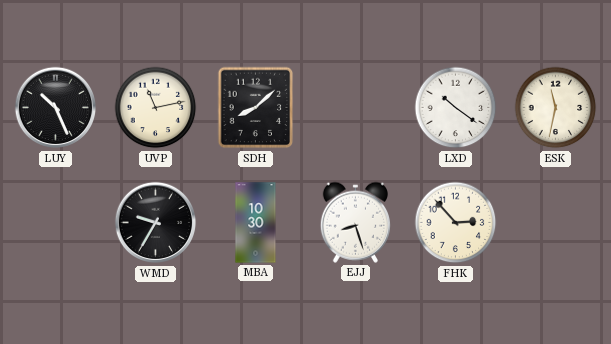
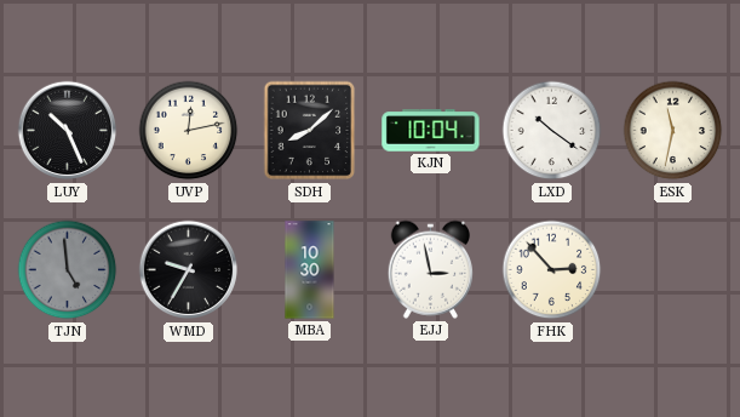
UVP: 11:13 -> 12:13
KJN: none -> 10:04
TJN: none -> 4:59
EJJ: 8:27 -> 2:58
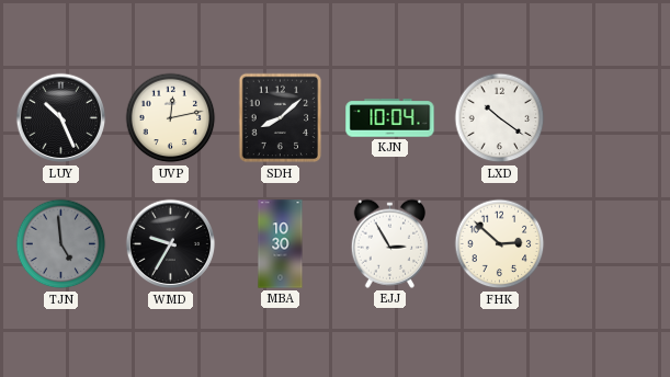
ESK: 11:32 -> none
EJJ: 2:58 -> 2:55
FHK: 2:53 -> 2:52
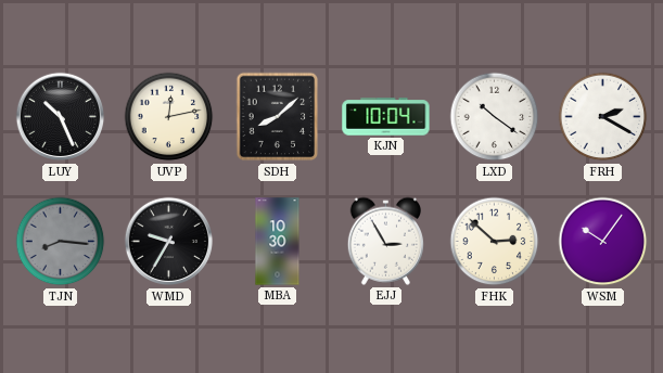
FRH: none -> 2:20
TJN: 4:59 -> 8:16
WSM: none -> 10:06
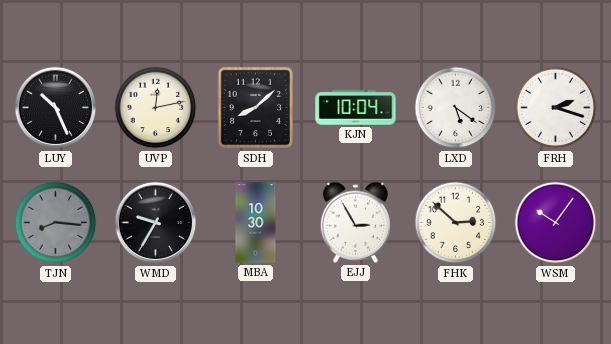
LXD: 10:21 -> 5:21
FRH: 2:20 -> 2:18
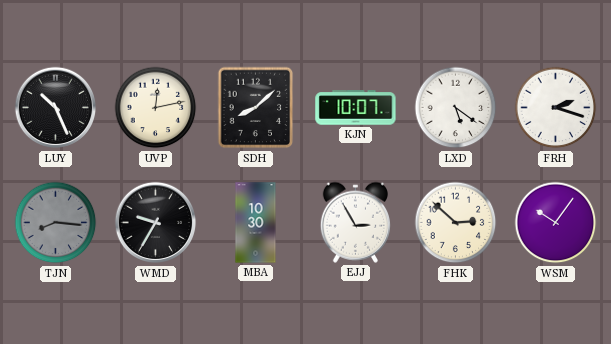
KJN: 10:04 -> 10:07
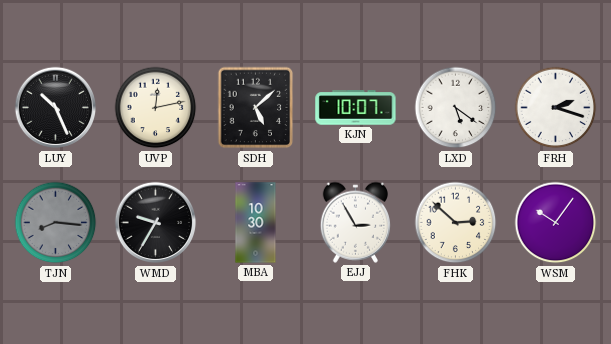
SDH: 8:08 -> 5:08
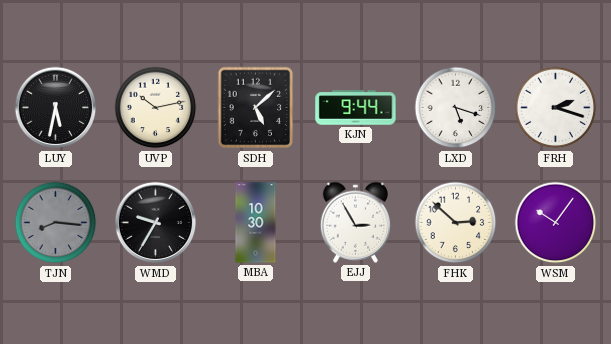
LUY: 10:26 -> 5:32
UVP: 12:13 -> 10:13
KJN: 10:07 -> 9:44
LXD: 5:21 -> 5:18
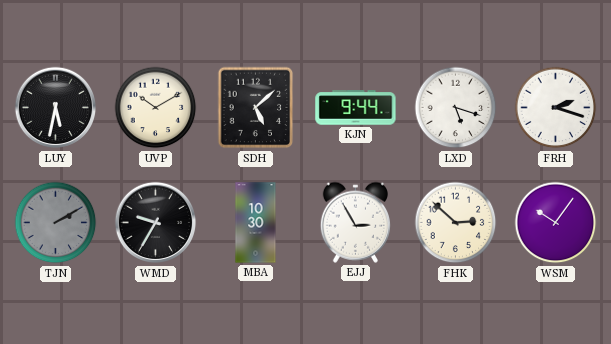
UVP: 10:13 -> 10:10
TJN: 8:16 -> 2:10
